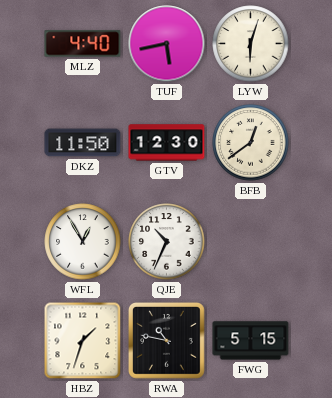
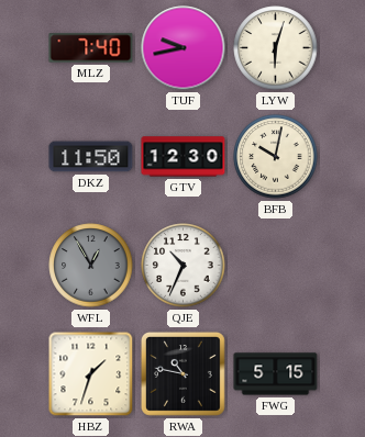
MLZ: 4:40 -> 7:40
TUF: 5:43 -> 9:43
BFB: 12:39 -> 10:02
WFL dial: white -> grey
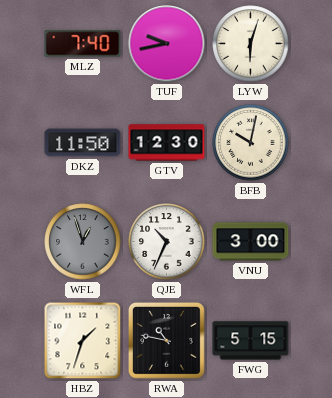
WFL: 12:55 -> 12:57
VNU: none -> 3:00
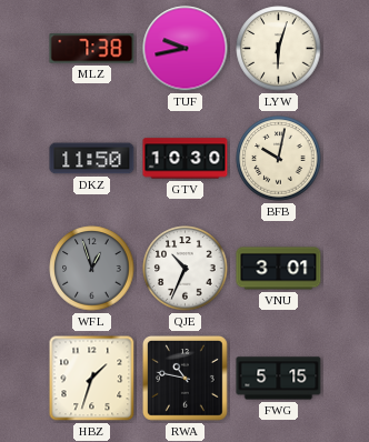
MLZ: 7:40 -> 7:38
GTV: 12:30 -> 10:30
VNU: 3:00 -> 3:01
